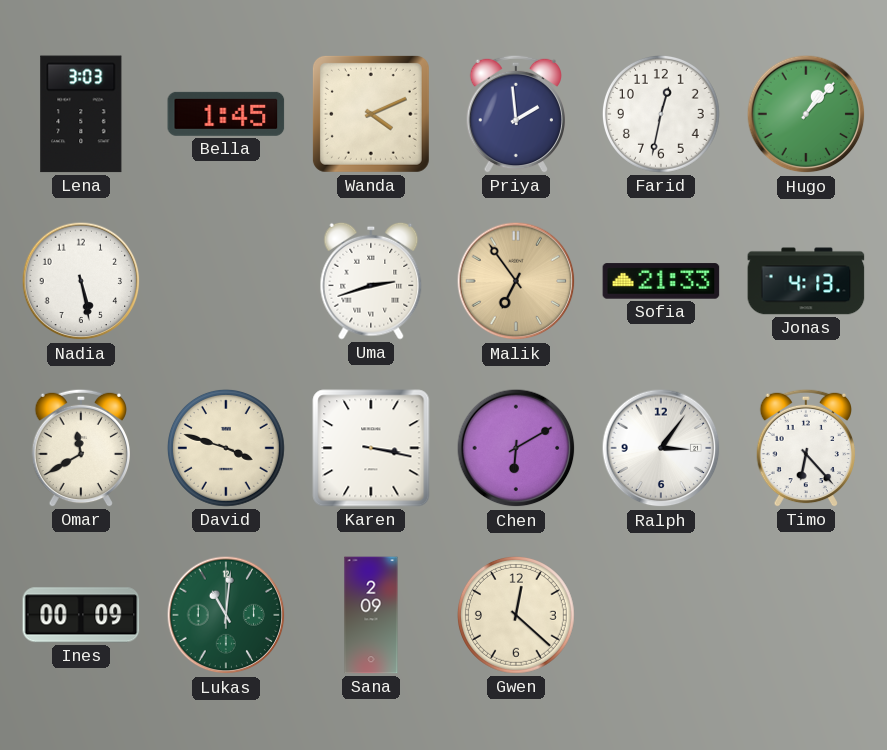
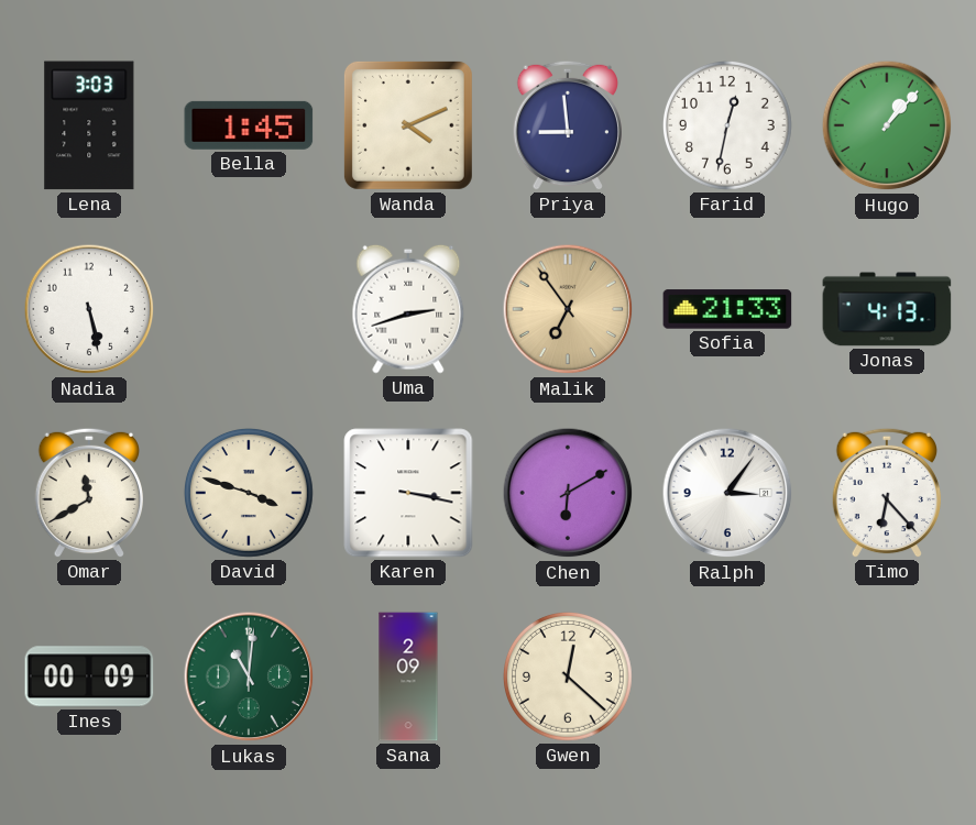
Priya: 1:59 -> 8:59
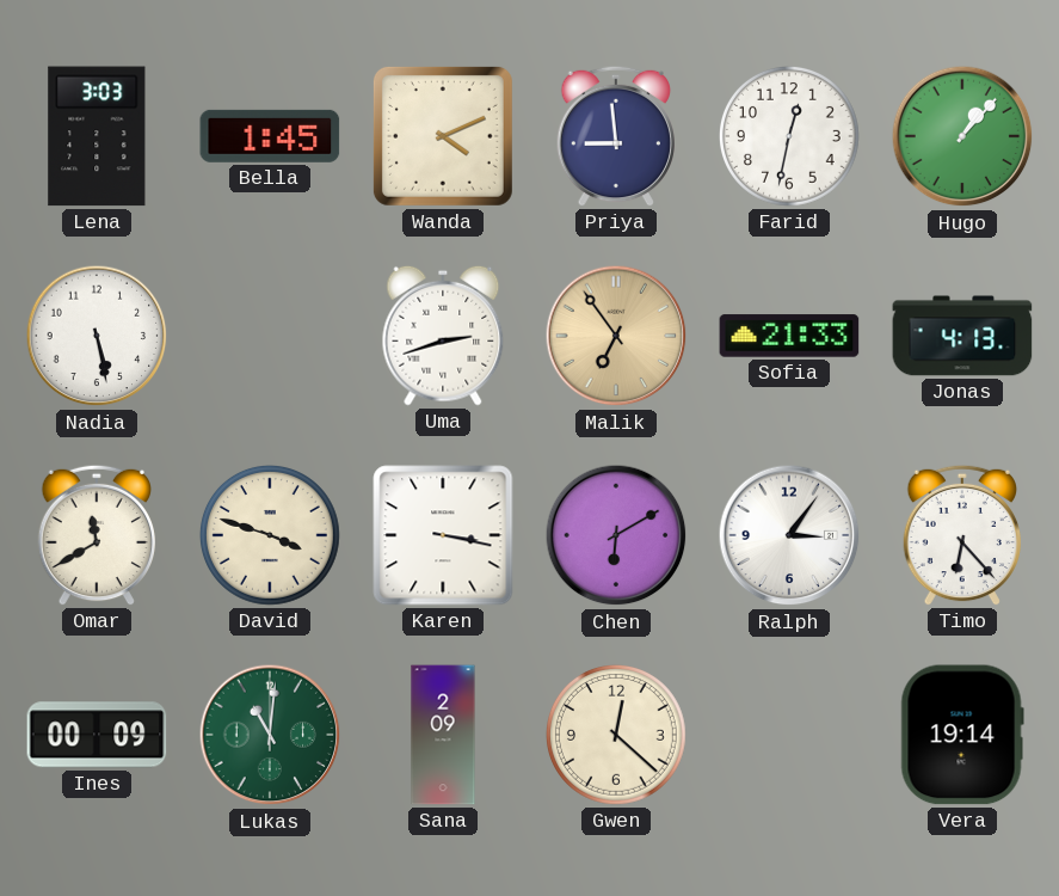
Vera: none -> 19:14
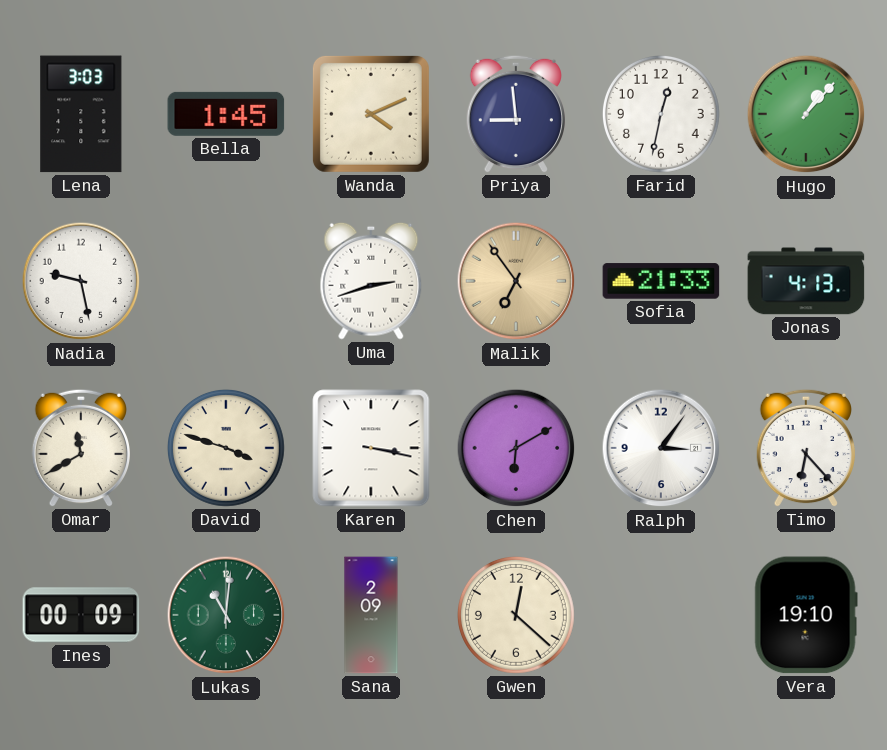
Nadia: 5:28 -> 9:28
Vera: 19:14 -> 19:10
